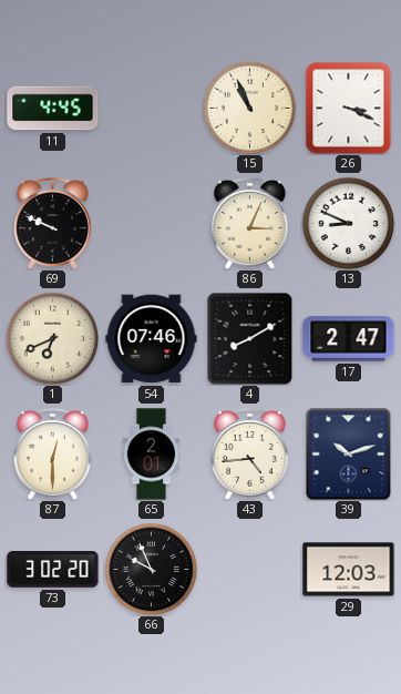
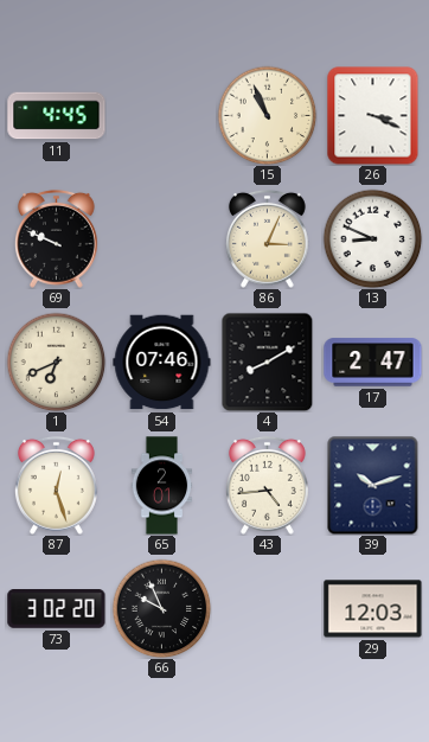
87: 12:30 -> 12:27
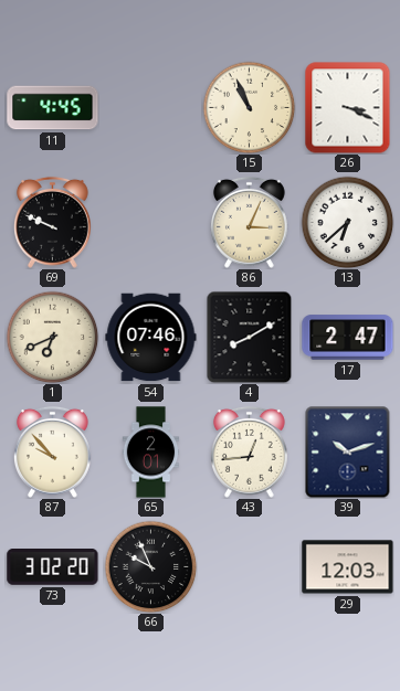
13: 8:49 -> 6:38
87: 12:27 -> 9:53
43: 4:44 -> 12:44
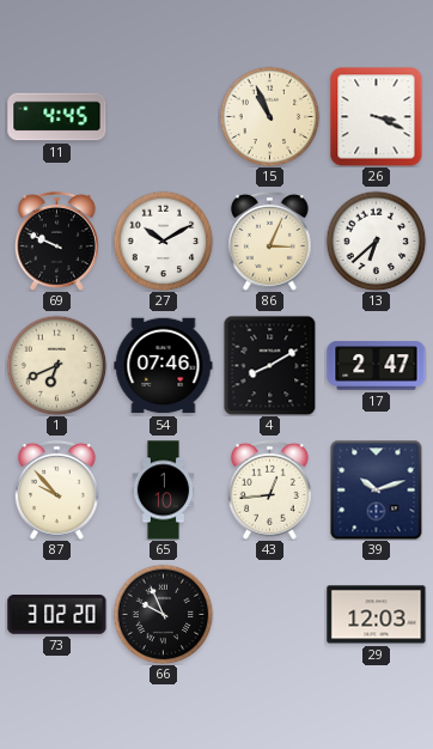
27: none -> 10:10
65: 2:01 -> 1:10
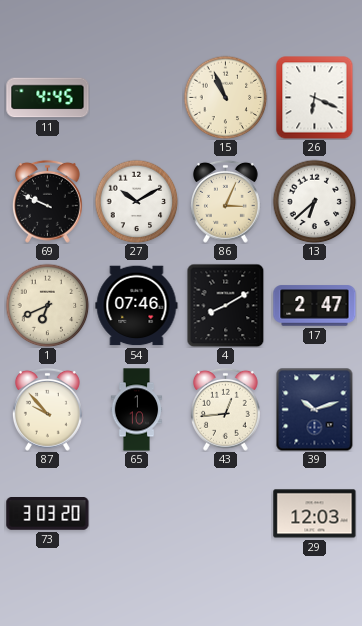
26: 3:19 -> 6:19
73: 3:02 -> 3:03
66: 9:56 -> none
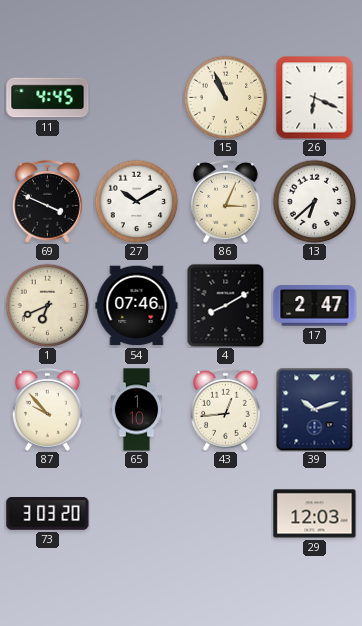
69: 9:49 -> 3:49
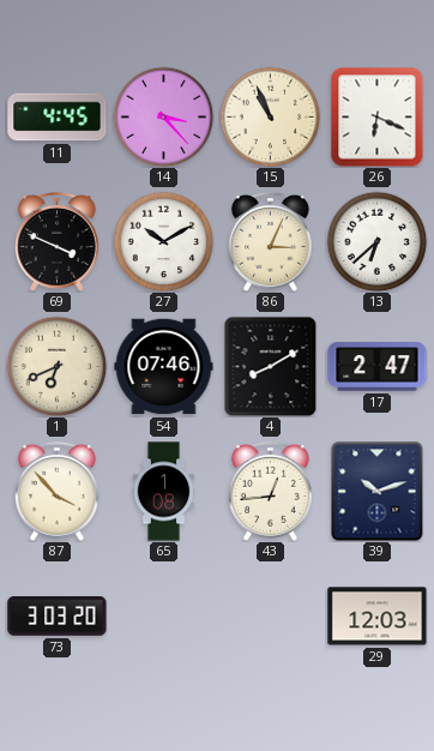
14: none -> 3:23
87: 9:53 -> 3:53
65: 1:10 -> 1:08
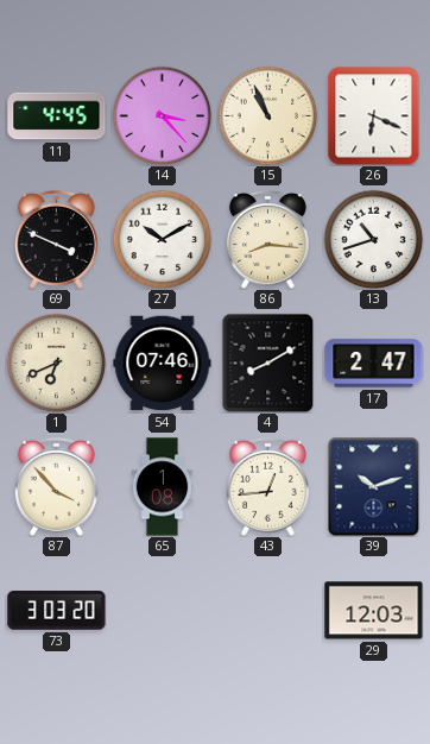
86: 3:04 -> 8:16
13: 6:38 -> 10:42
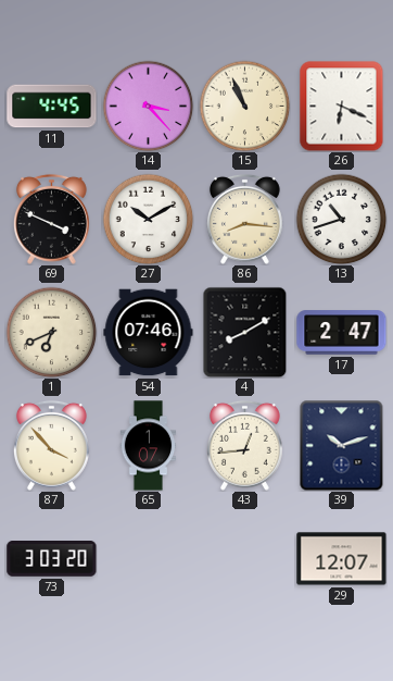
65: 1:08 -> 1:07
29: 12:03 -> 12:07
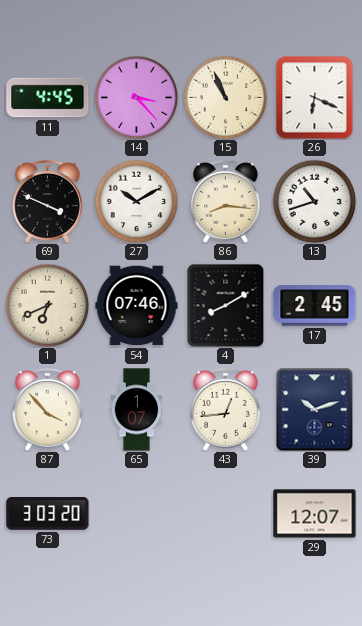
17: 2:47 -> 2:45
